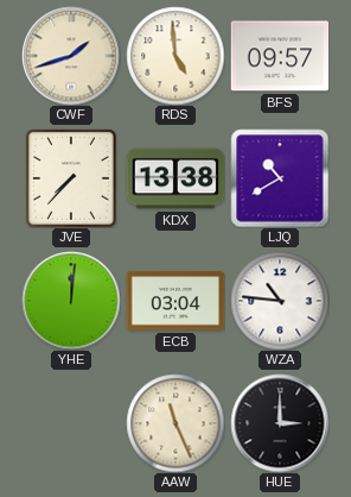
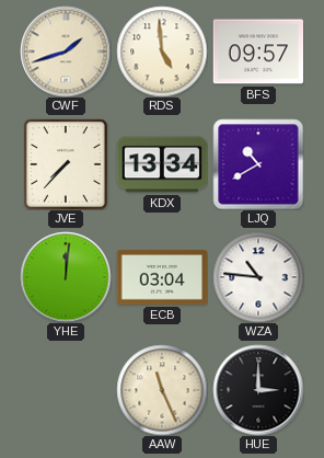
KDX: 13:38 -> 13:34
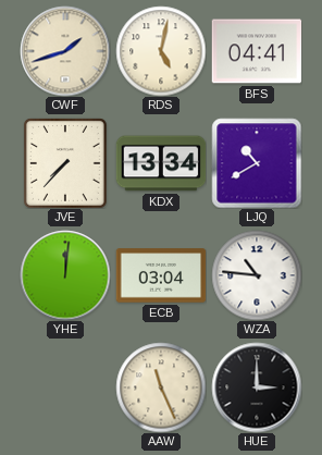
RDS: 4:59 -> 5:02
BFS: 09:57 -> 04:41
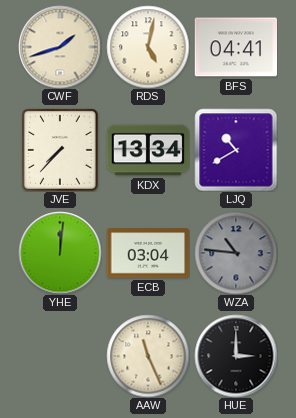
WZA dial: white -> grey
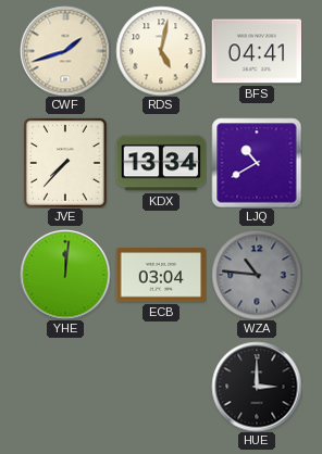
AAW: 11:26 -> none
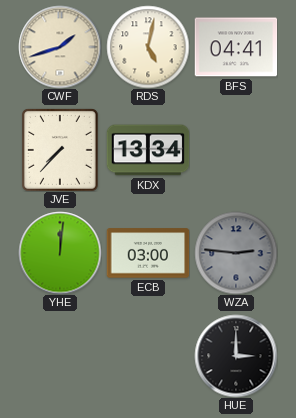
LJQ: 10:40 -> none
ECB: 03:04 -> 03:00
WZA: 10:46 -> 2:46
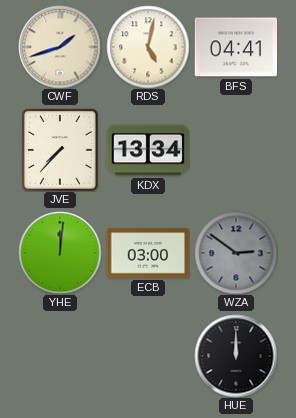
WZA: 2:46 -> 2:51
HUE: 3:00 -> 12:00
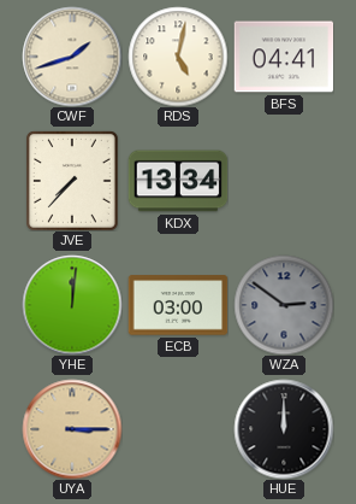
UYA: none -> 3:15
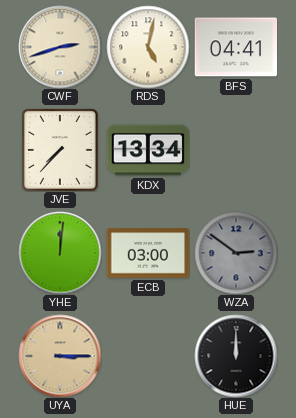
CWF: 1:42 -> 2:42
